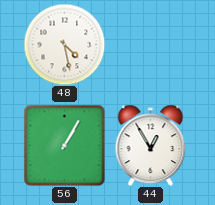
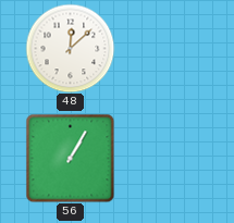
48: 4:28 -> 12:08
44: 12:55 -> none
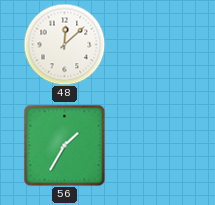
56: 1:05 -> 1:35
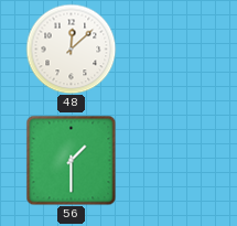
56: 1:35 -> 1:30
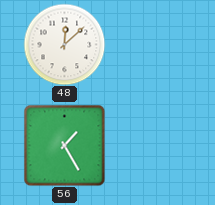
56: 1:30 -> 1:25
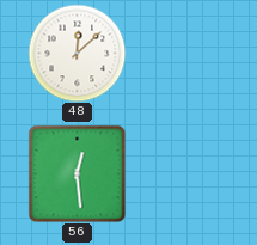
56: 1:25 -> 12:29
